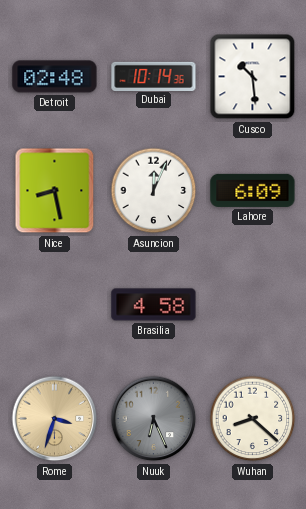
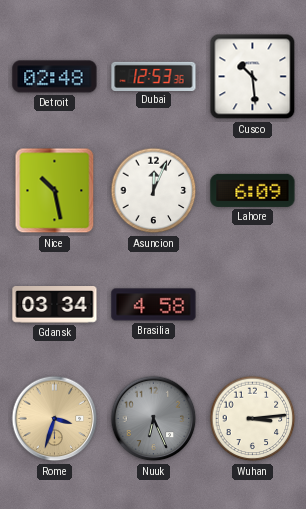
Dubai: 10:14 -> 12:53
Nice: 8:28 -> 10:28
Gdansk: none -> 03:34
Wuhan: 8:22 -> 3:14
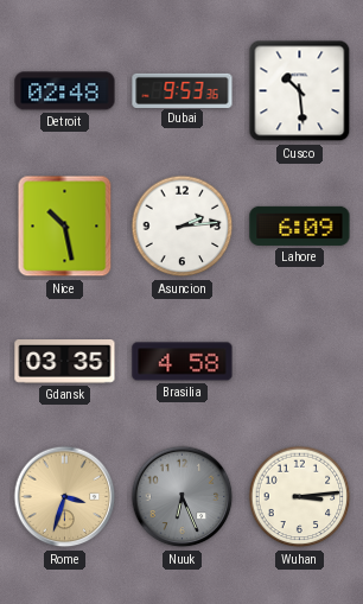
Dubai: 12:53 -> 9:53
Asuncion: 12:04 -> 2:14
Gdansk: 03:34 -> 03:35
